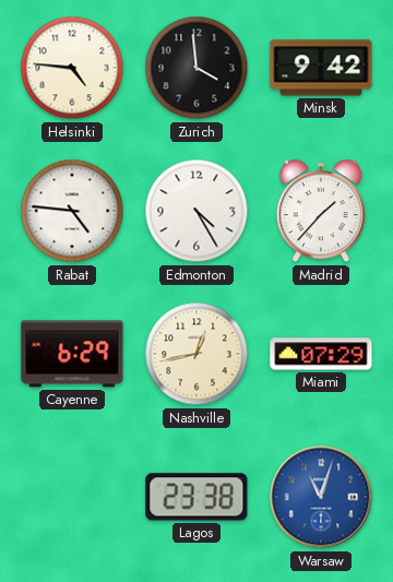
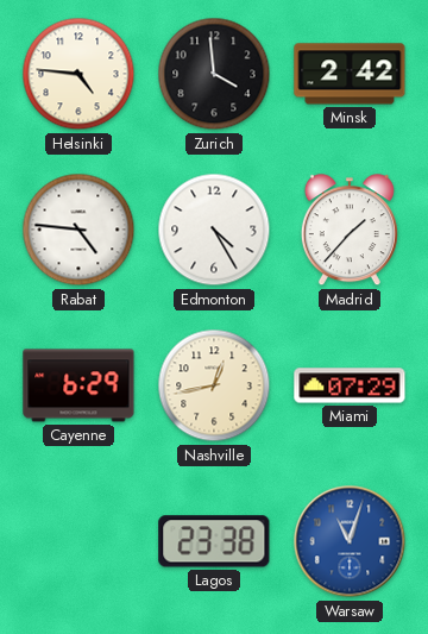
Minsk: 9:42 -> 2:42
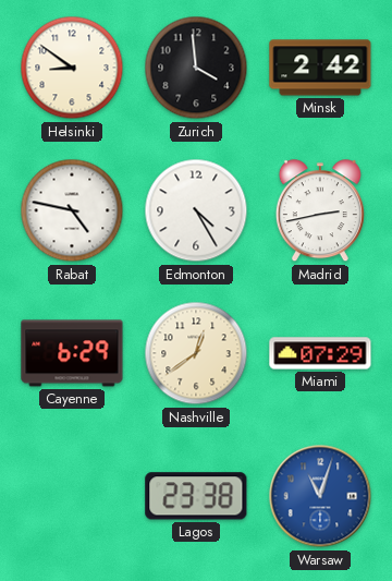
Helsinki: 4:46 -> 8:51
Rabat: 4:46 -> 4:47
Madrid: 1:37 -> 2:43
Nashville: 12:43 -> 12:39
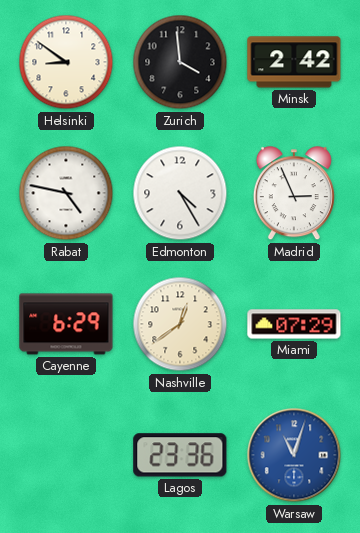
Madrid: 2:43 -> 2:56
Lagos: 23:38 -> 23:36
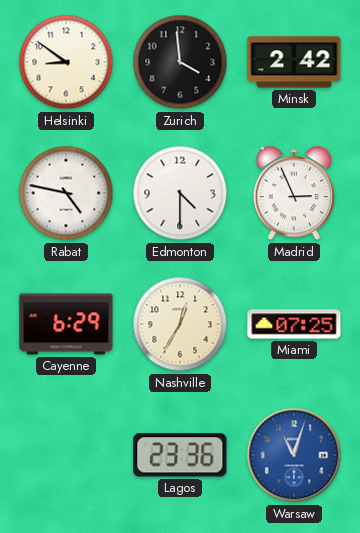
Edmonton: 4:25 -> 4:30
Nashville: 12:39 -> 12:35
Miami: 07:29 -> 07:25
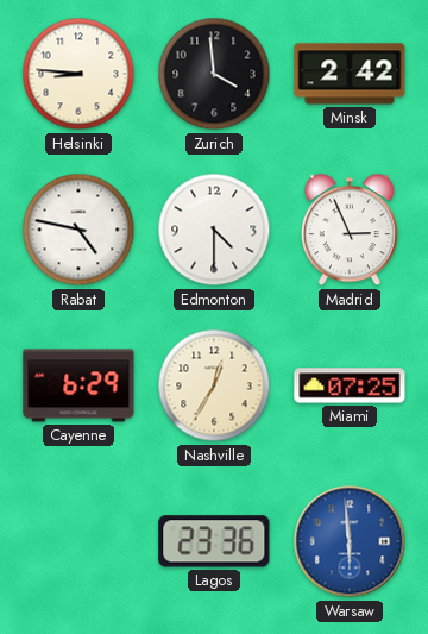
Helsinki: 8:51 -> 8:46
Warsaw: 11:03 -> 5:59
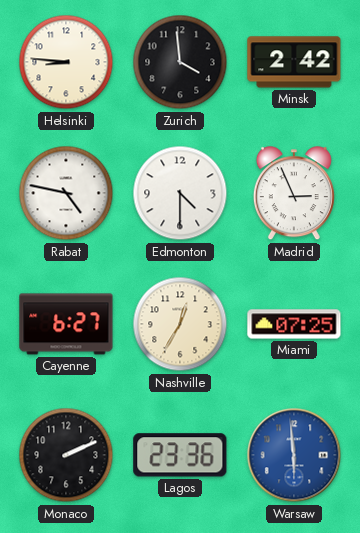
Cayenne: 6:29 -> 6:27
Monaco: none -> 2:11
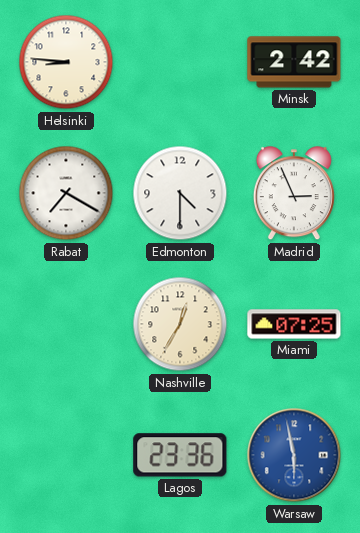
Zurich: 3:59 -> none
Rabat: 4:47 -> 7:20
Cayenne: 6:27 -> none
Monaco: 2:11 -> none
Warsaw: 5:59 -> 5:58
